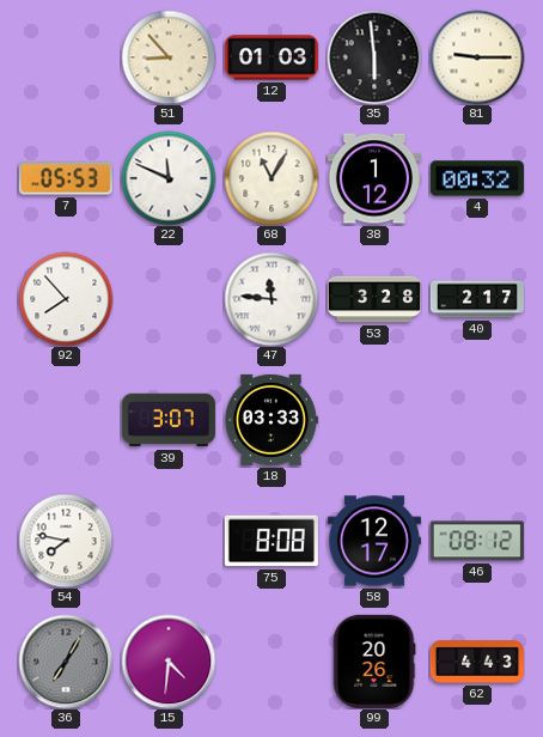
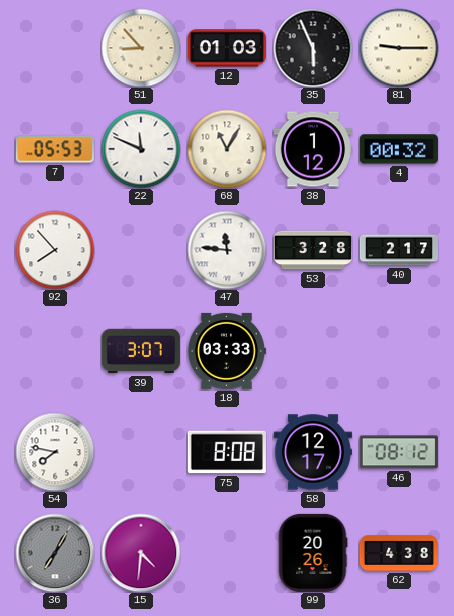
35: 5:59 -> 5:56
62: 4:43 -> 4:38
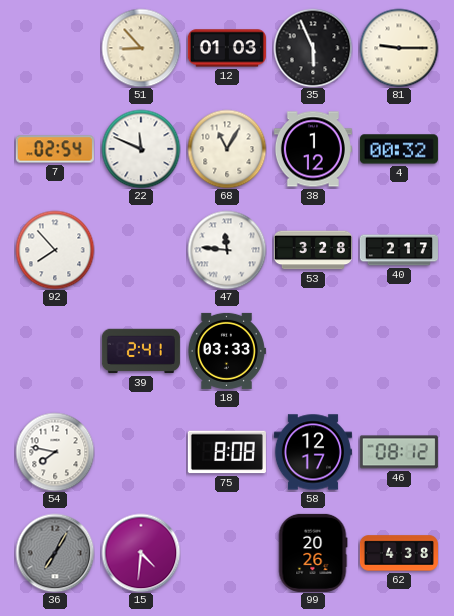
7: 05:53 -> 02:54
39: 3:07 -> 2:41
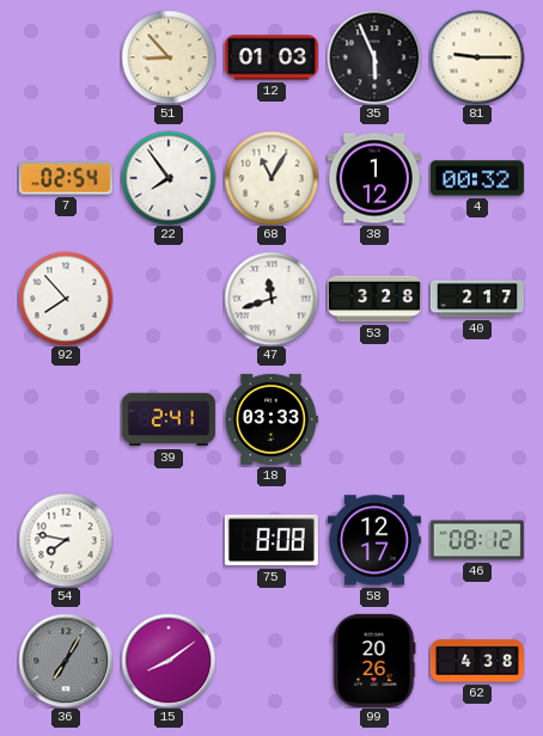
22: 11:49 -> 7:54
47: 11:46 -> 11:42
15: 4:31 -> 8:09
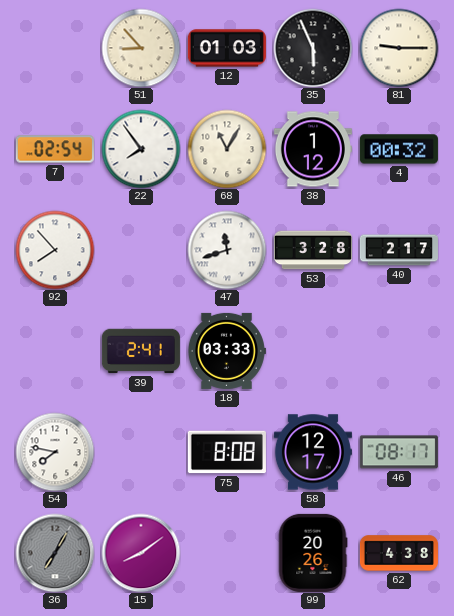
46: 08:12 -> 08:17
